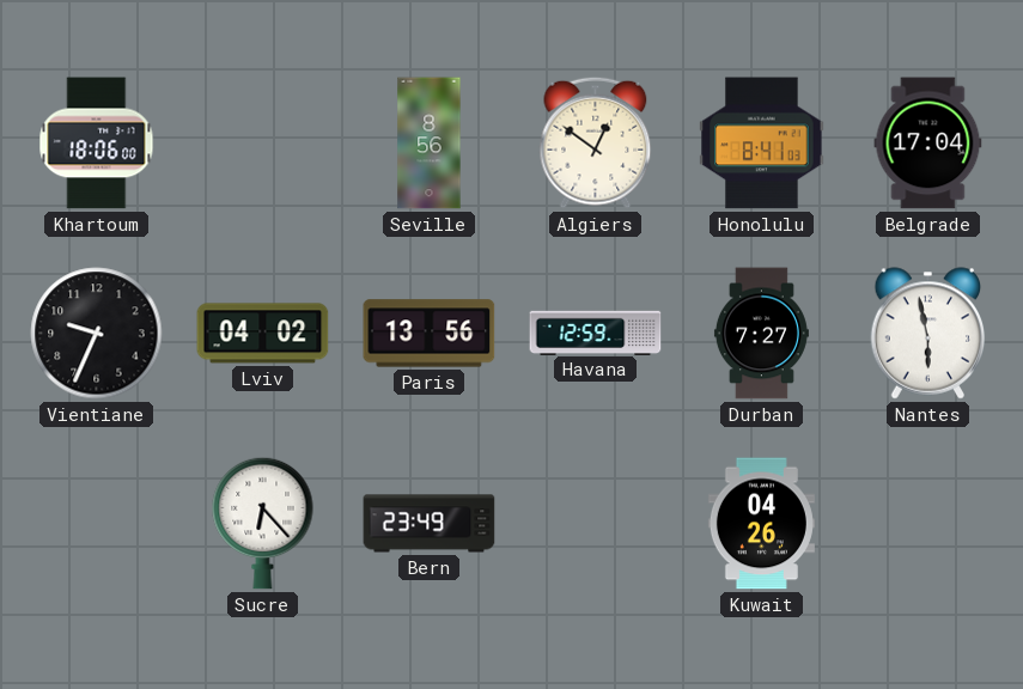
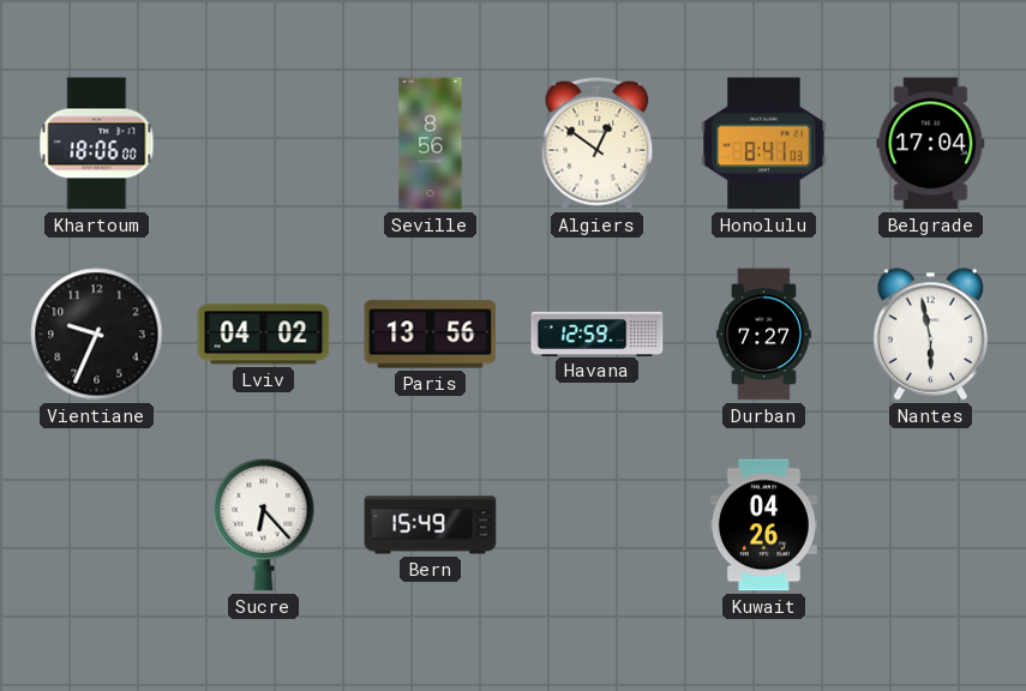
Bern: 23:49 -> 15:49
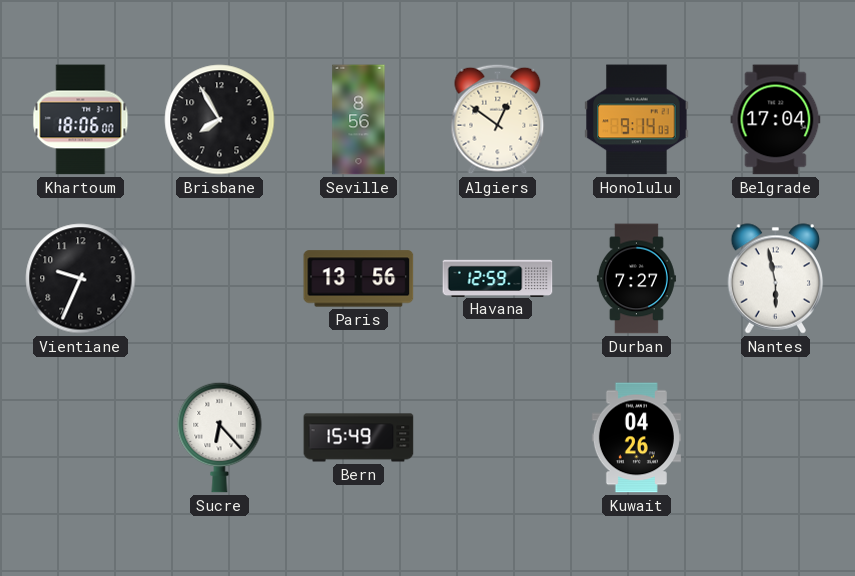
Brisbane: none -> 7:55
Honolulu: 8:41 -> 9:14
Lviv: 04:02 -> none
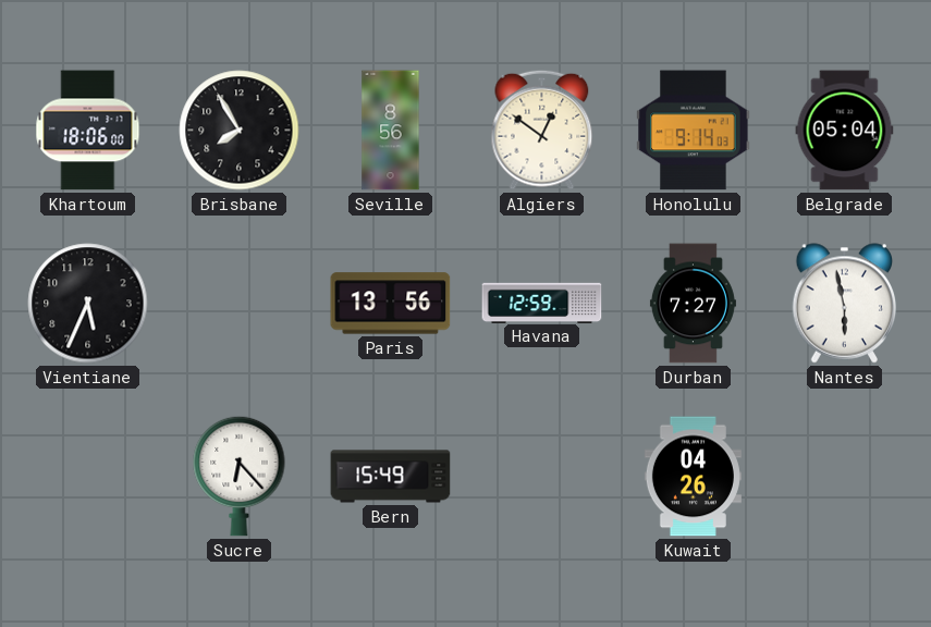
Belgrade: 17:04 -> 05:04
Vientiane: 9:34 -> 5:34
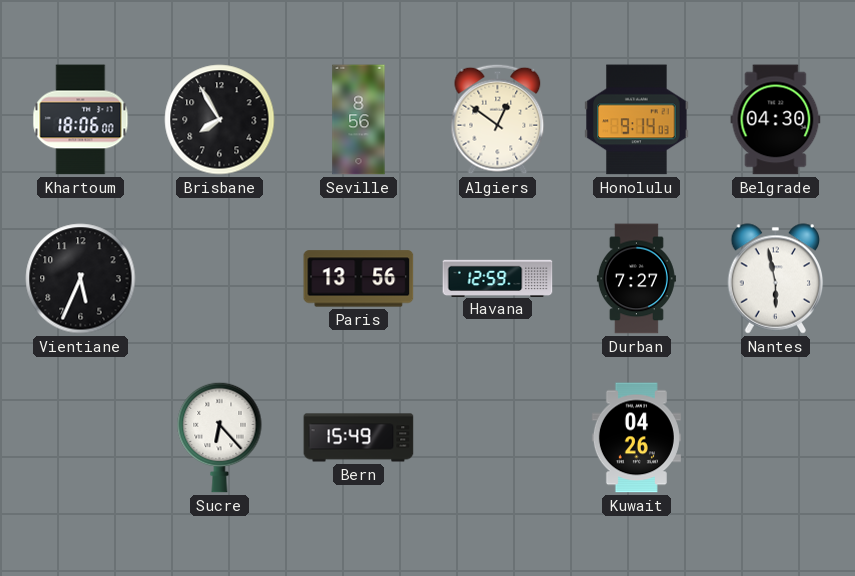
Belgrade: 05:04 -> 04:30
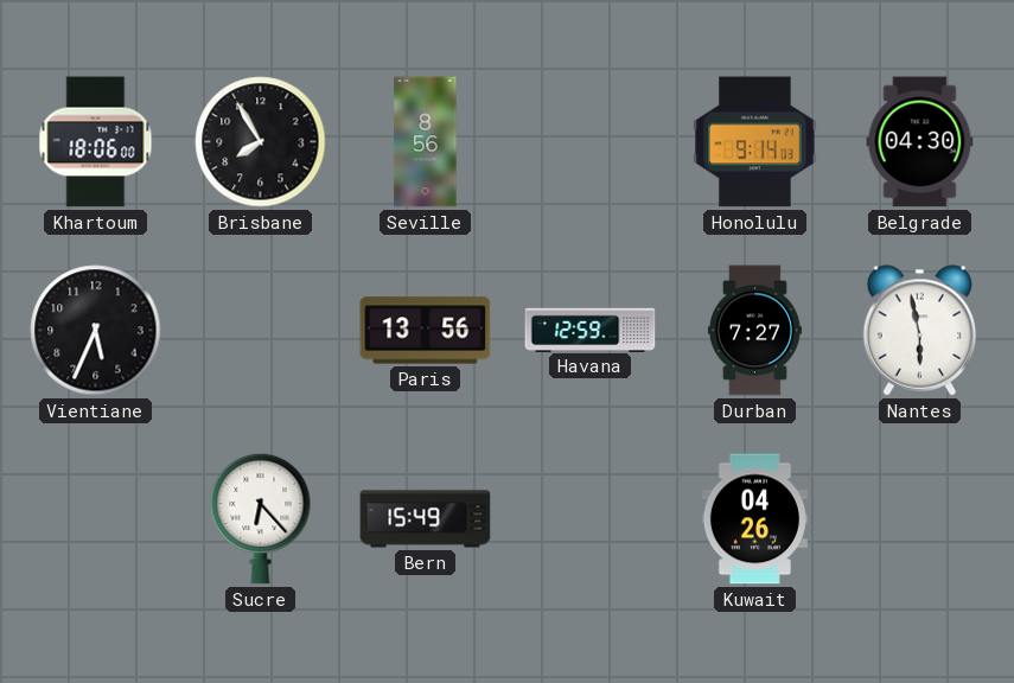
Algiers: 12:51 -> none
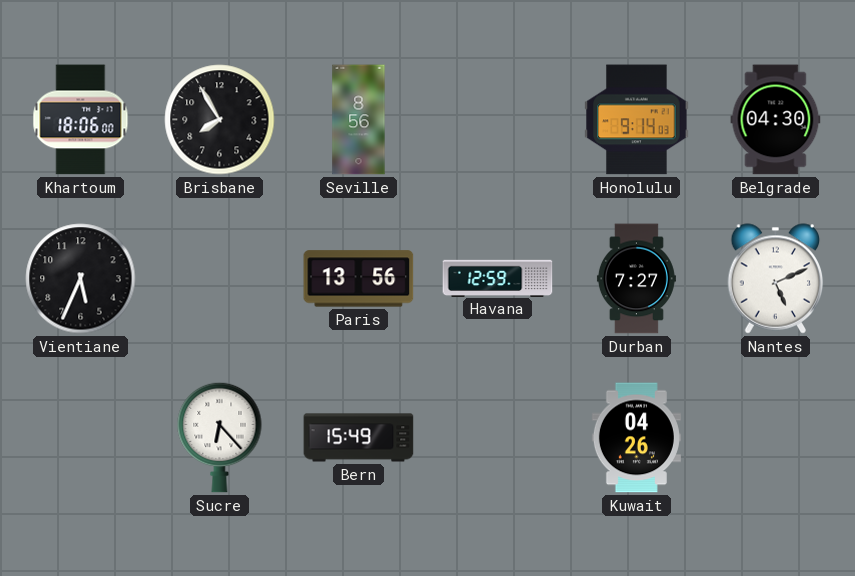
Nantes: 5:58 -> 5:11
